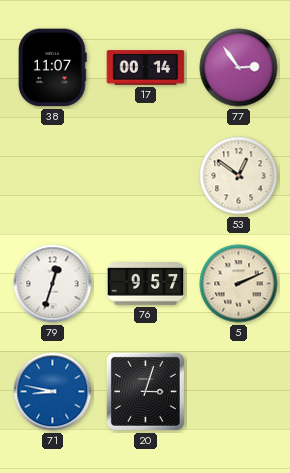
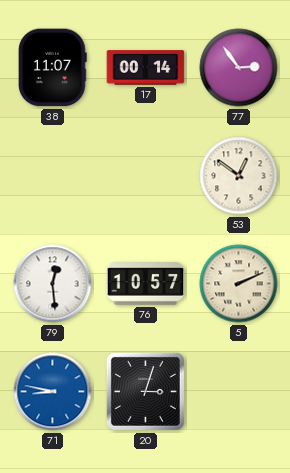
79: 12:33 -> 12:29
76: 9:57 -> 10:57
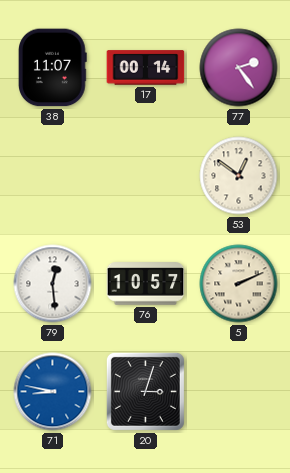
77: 2:54 -> 2:24
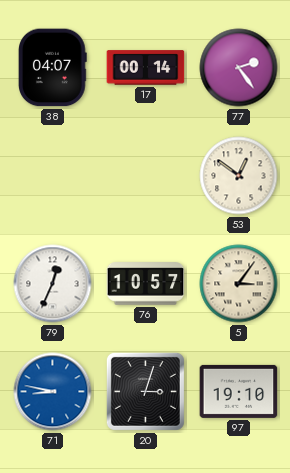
38: 11:07 -> 04:07
79: 12:29 -> 12:34
5: 2:11 -> 3:06
97: none -> 19:10
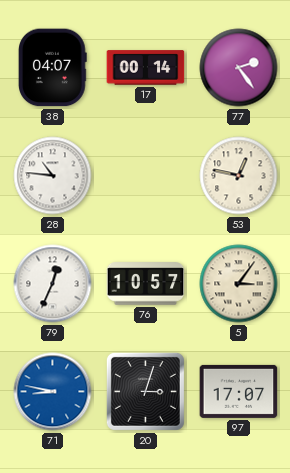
28: none -> 10:46
53: 12:51 -> 12:47
97: 19:10 -> 17:07
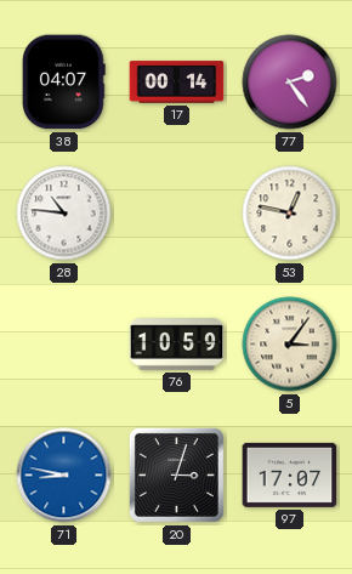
79: 12:34 -> none
76: 10:57 -> 10:59
